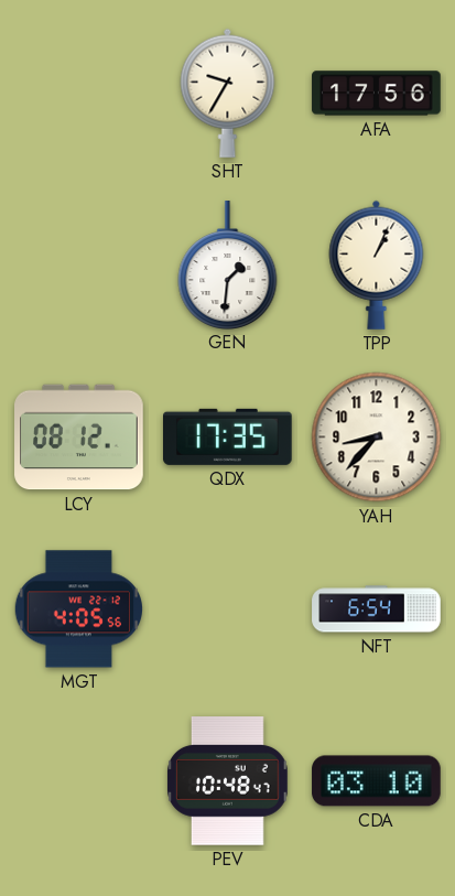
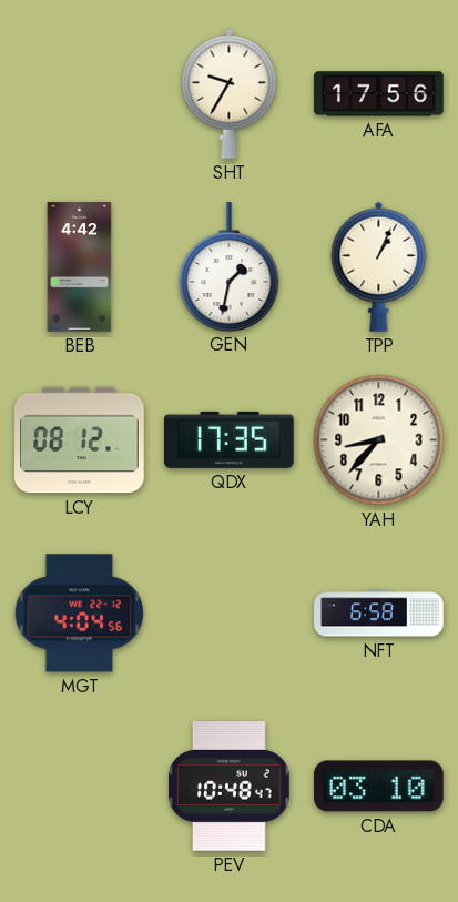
BEB: none -> 4:42
GEN: 1:31 -> 1:32
MGT: 4:05 -> 4:04
NFT: 6:54 -> 6:58
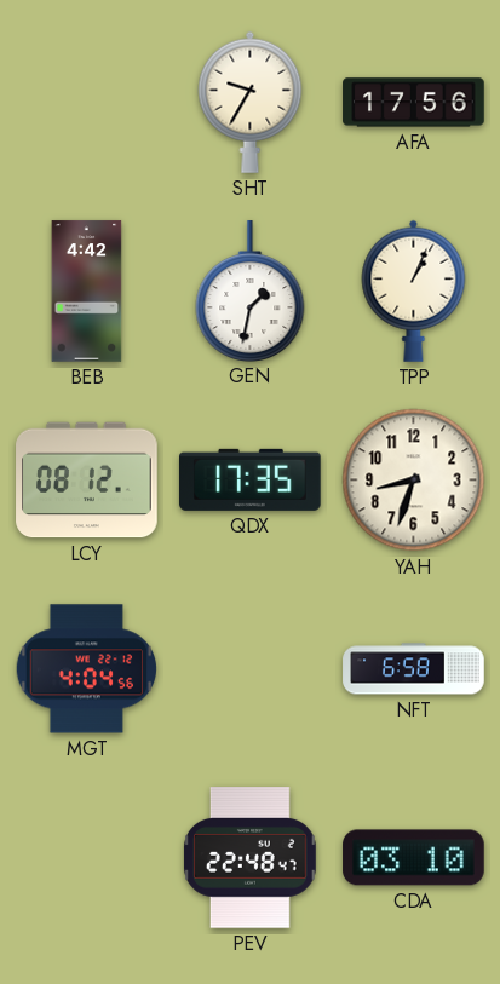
YAH: 8:37 -> 8:33
PEV: 10:48 -> 22:48
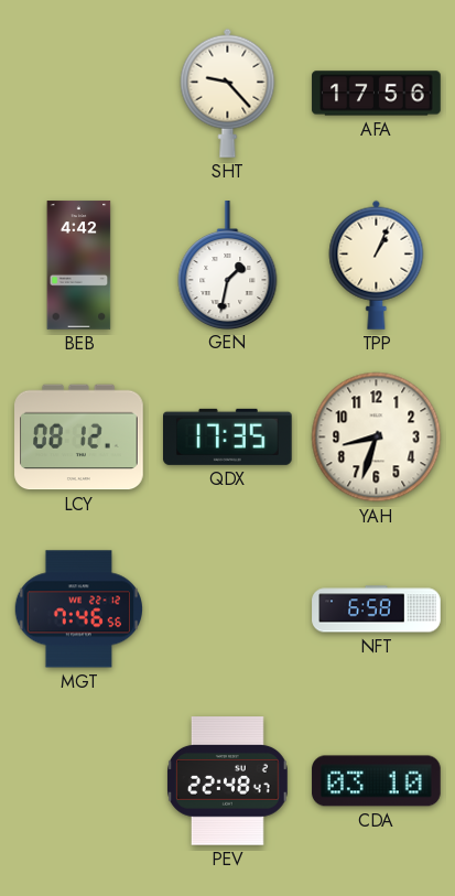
SHT: 9:35 -> 9:23
MGT: 4:04 -> 7:46
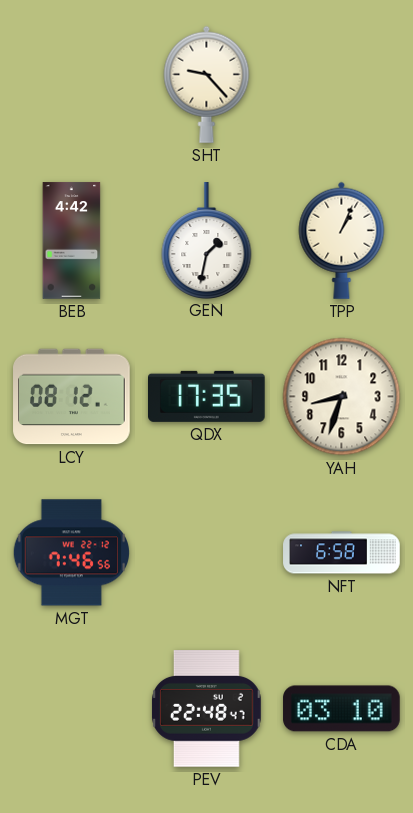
AFA: 17:56 -> none
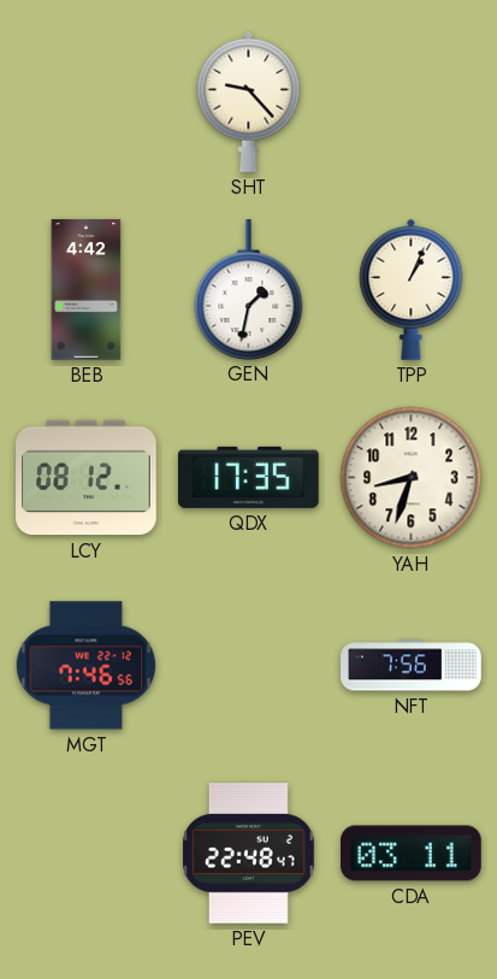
NFT: 6:58 -> 7:56
CDA: 03:10 -> 03:11
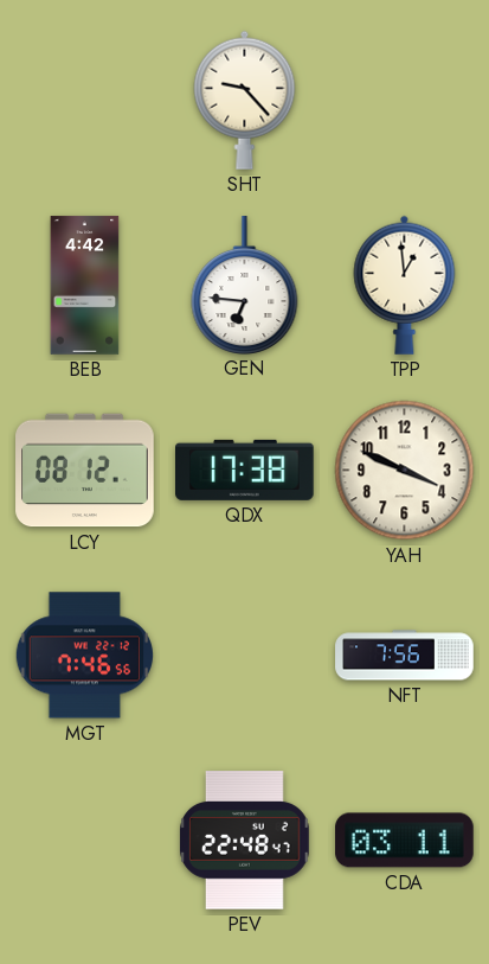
GEN: 1:32 -> 6:46
TPP: 1:04 -> 12:59
QDX: 17:35 -> 17:38
YAH: 8:33 -> 3:49
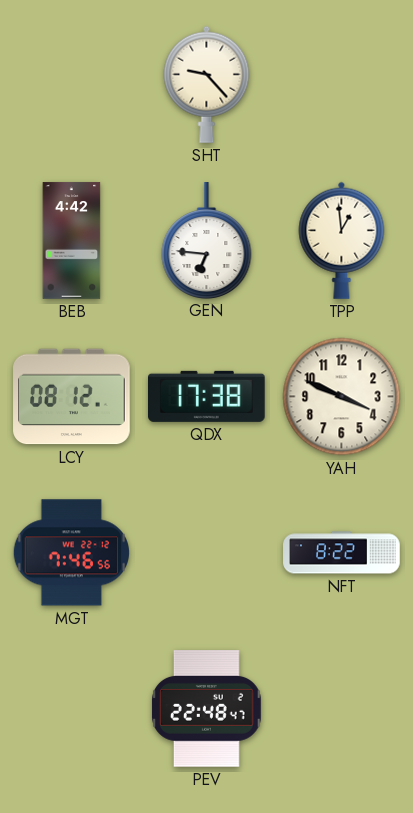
NFT: 7:56 -> 8:22
CDA: 03:11 -> none
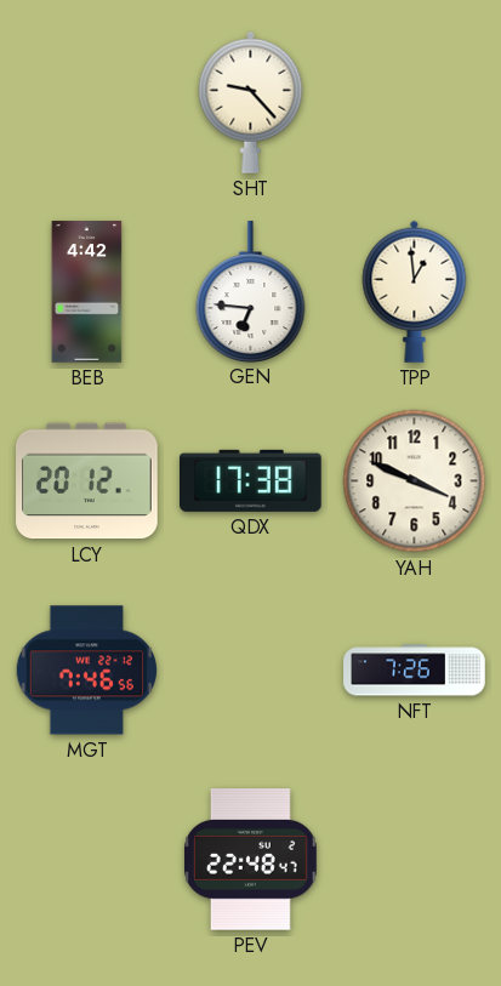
LCY: 08:12 -> 20:12
NFT: 8:22 -> 7:26
